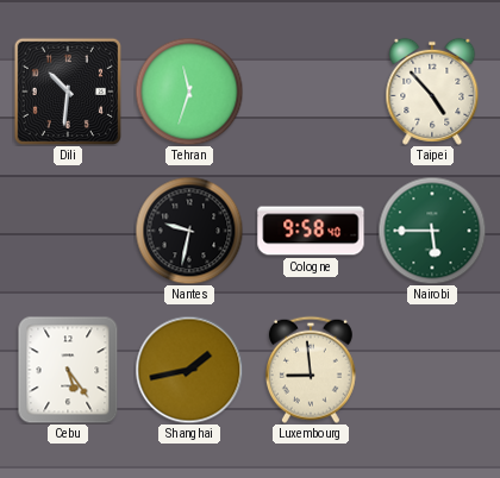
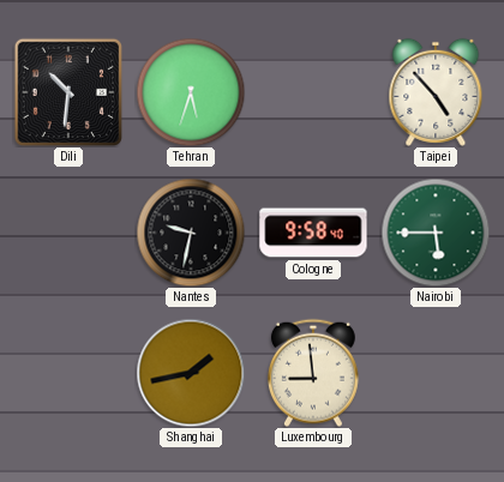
Tehran: 11:33 -> 5:33
Cebu: 5:24 -> none
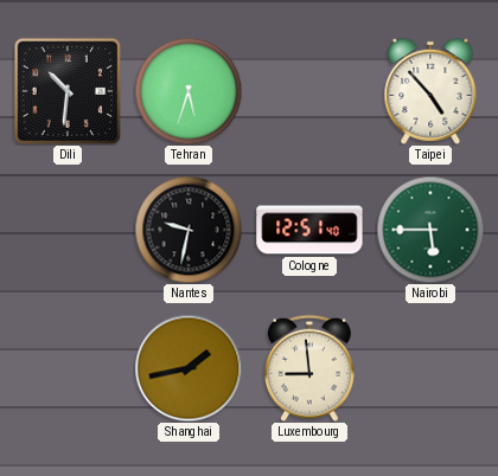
Cologne: 9:58 -> 12:51
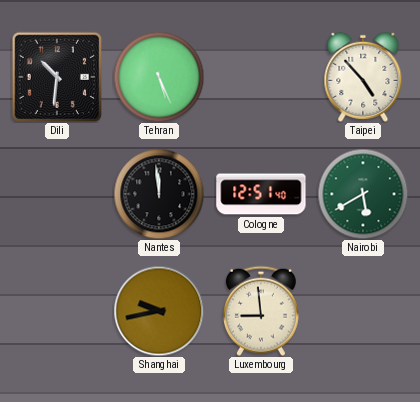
Tehran: 5:33 -> 5:26
Nantes: 9:32 -> 11:59
Nairobi: 5:45 -> 5:40
Shanghai: 1:43 -> 9:43
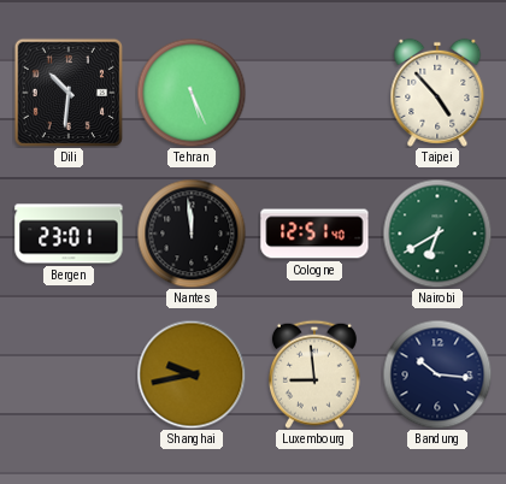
Bergen: none -> 23:01
Nairobi: 5:40 -> 6:40
Bandung: none -> 10:16
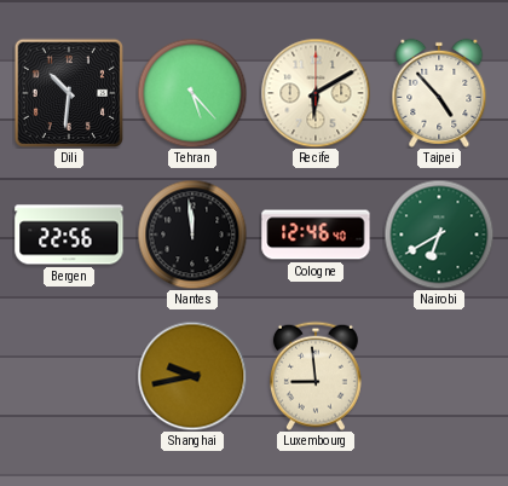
Tehran: 5:26 -> 5:23
Recife: none -> 6:10
Bergen: 23:01 -> 22:56
Cologne: 12:51 -> 12:46
Bandung: 10:16 -> none
